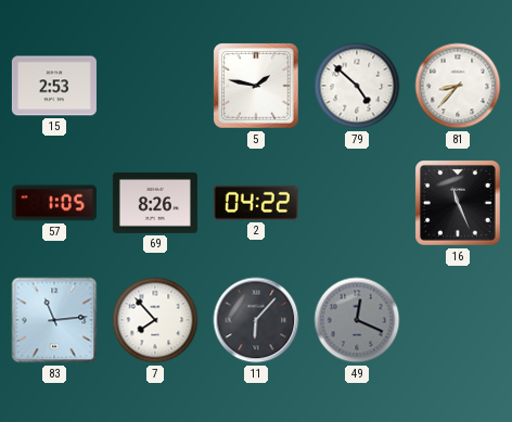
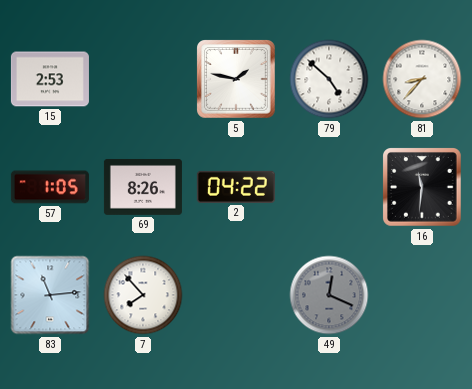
16: 11:26 -> 11:31
11: 6:07 -> none
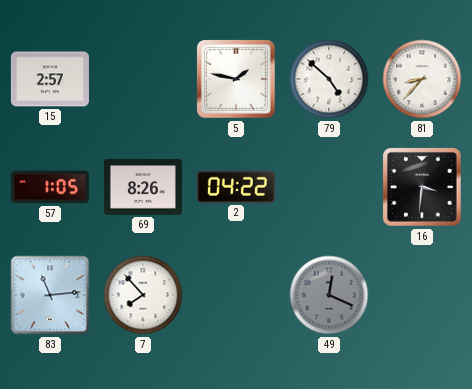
15: 2:53 -> 2:57
16: 11:31 -> 3:31
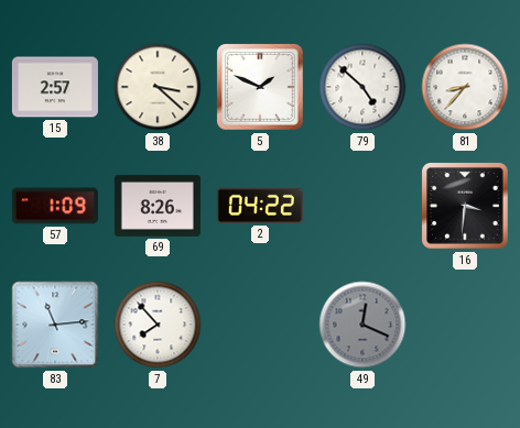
38: none -> 3:22
5: 1:47 -> 1:49
57: 1:05 -> 1:09
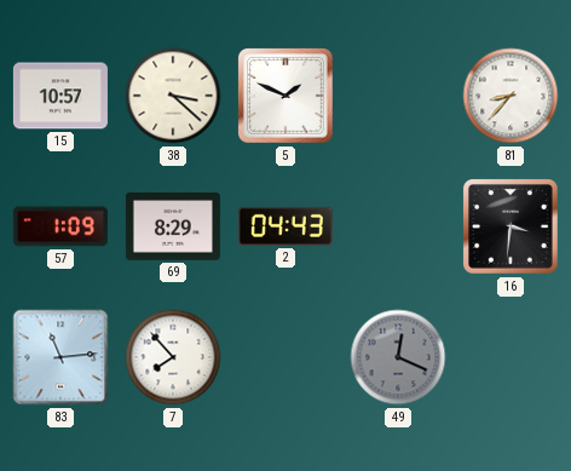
15: 2:57 -> 10:57
79: 4:52 -> none
69: 8:26 -> 8:29
2: 04:22 -> 04:43
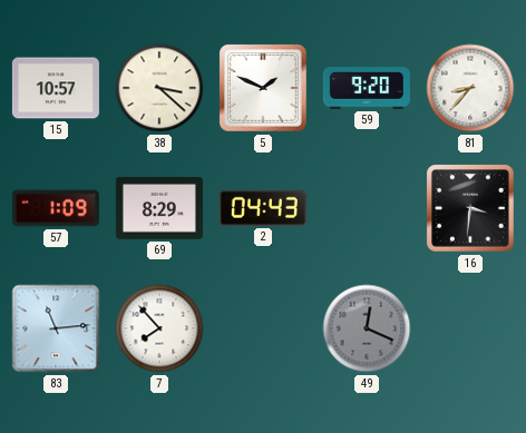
59: none -> 9:20
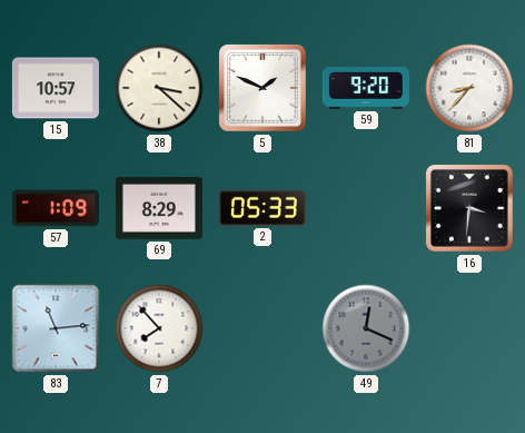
2: 04:43 -> 05:33
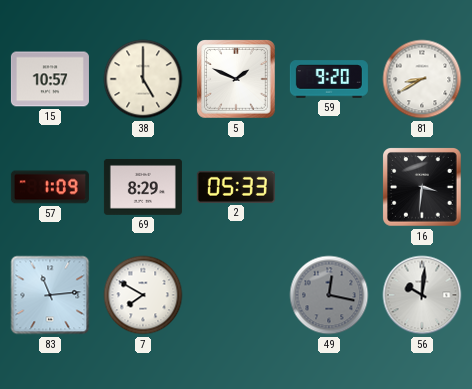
38: 3:22 -> 5:00
81: 8:37 -> 8:40
7: 7:53 -> 7:50
49: 12:19 -> 12:17
56: none -> 10:01
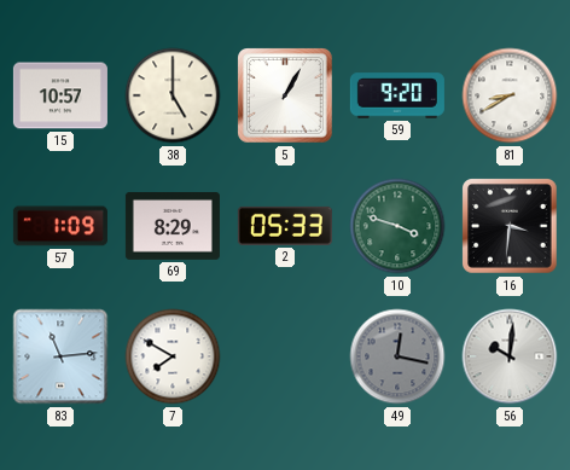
5: 1:49 -> 1:05
10: none -> 3:48
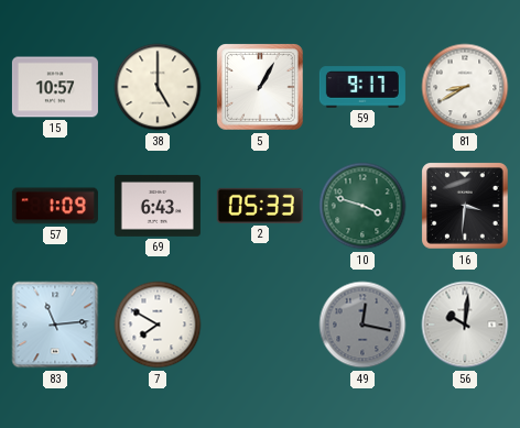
59: 9:20 -> 9:17
69: 8:29 -> 6:43
